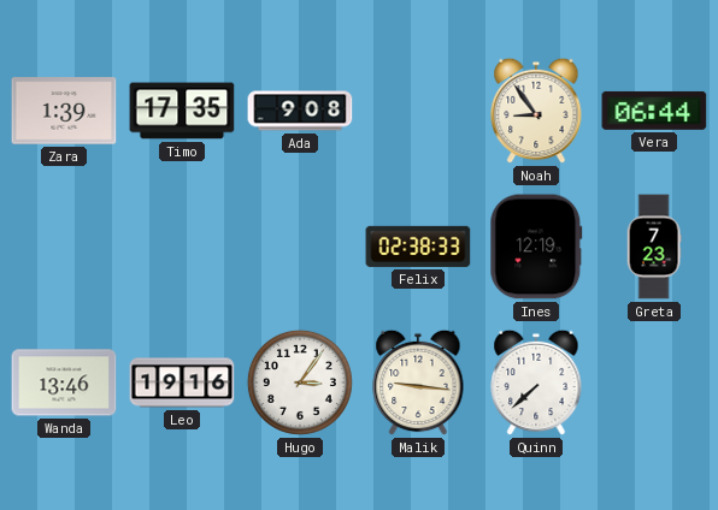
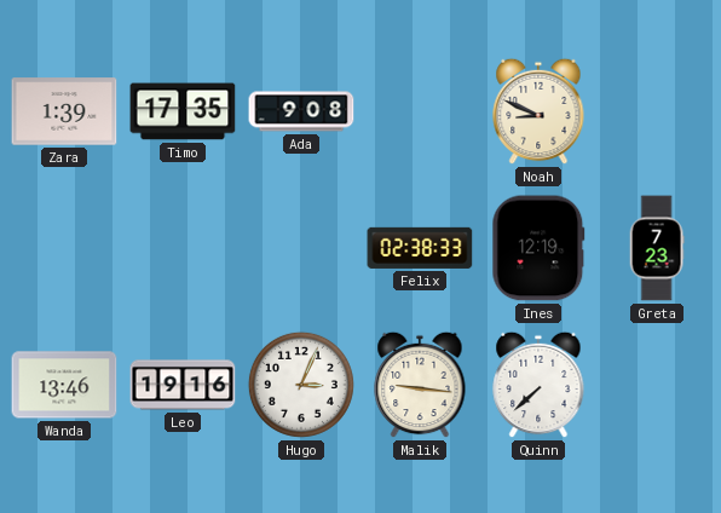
Noah: 8:54 -> 8:49
Vera: 06:44 -> none
Hugo: 3:06 -> 3:04
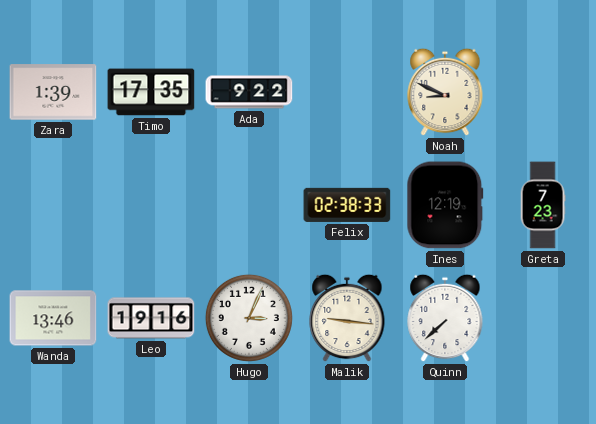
Ada: 9:08 -> 9:22
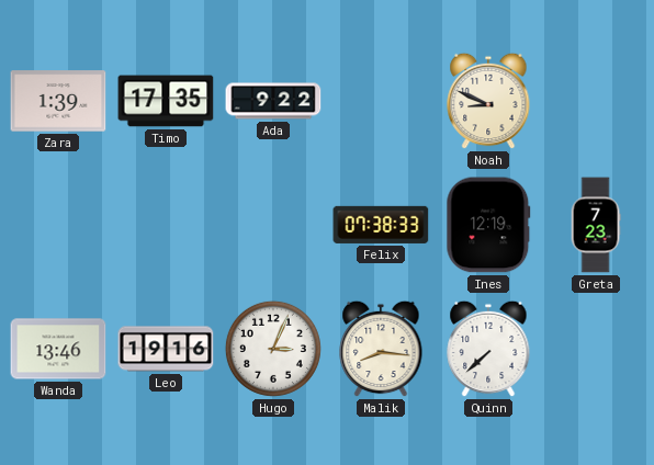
Felix: 02:38 -> 07:38
Malik: 9:16 -> 8:16
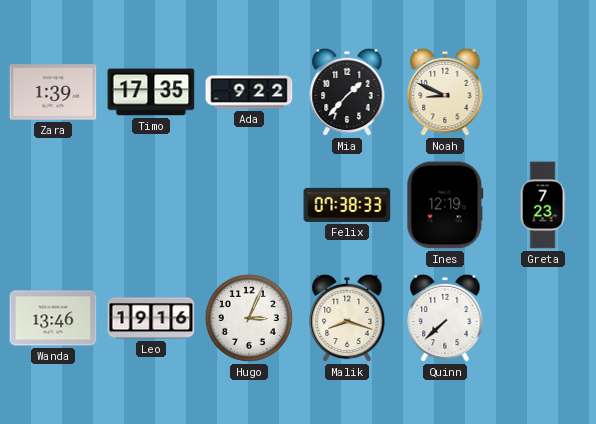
Mia: none -> 1:37
Malik: 8:16 -> 8:18
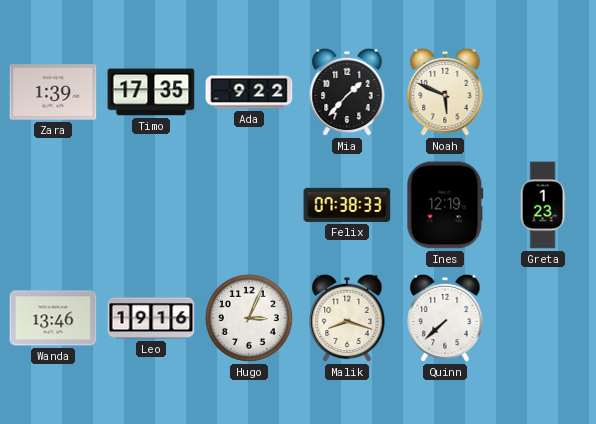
Noah: 8:49 -> 5:49
Greta: 7:23 -> 1:23
